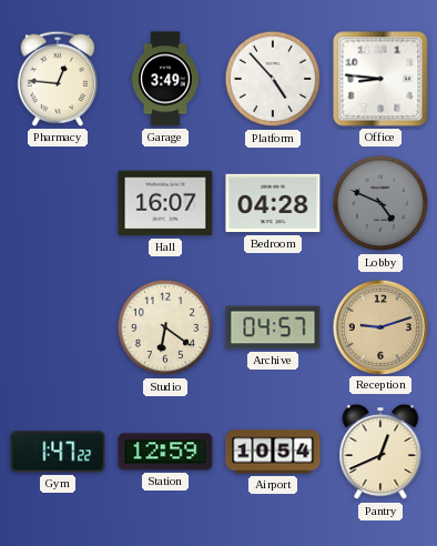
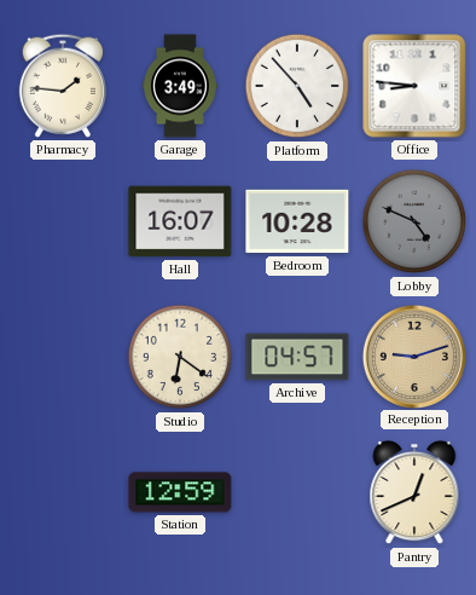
Pharmacy: 12:46 -> 1:46
Bedroom: 04:28 -> 10:28
Gym: 1:47 -> none
Airport: 10:54 -> none
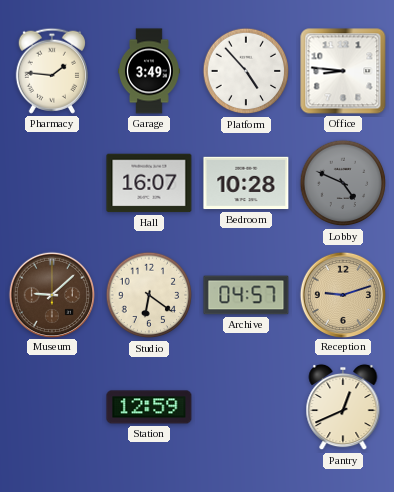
Museum: none -> 9:08
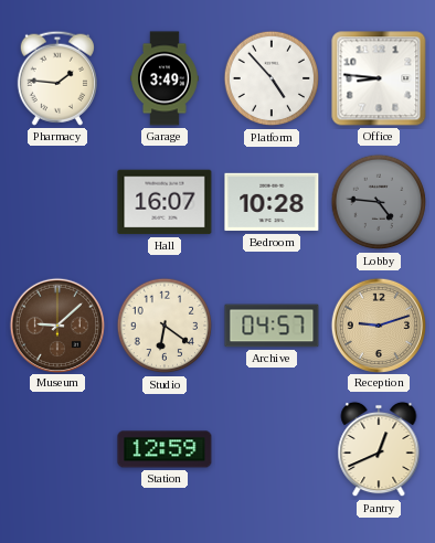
Lobby: 4:49 -> 4:46
